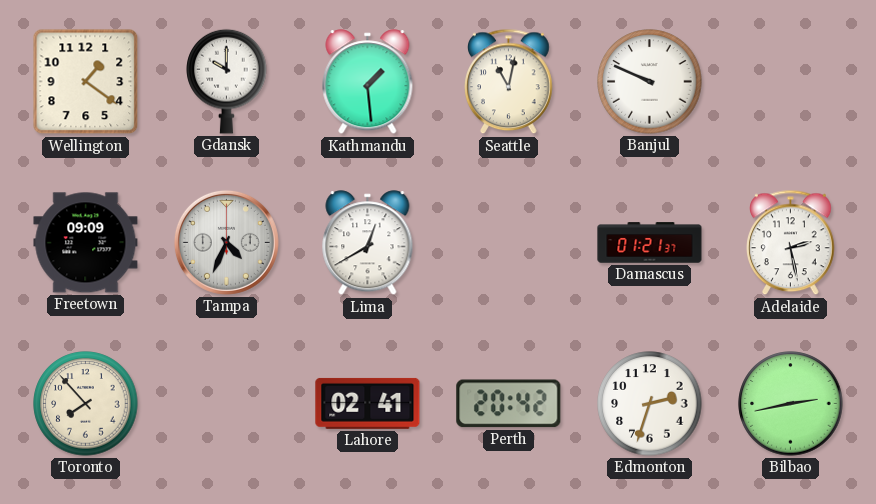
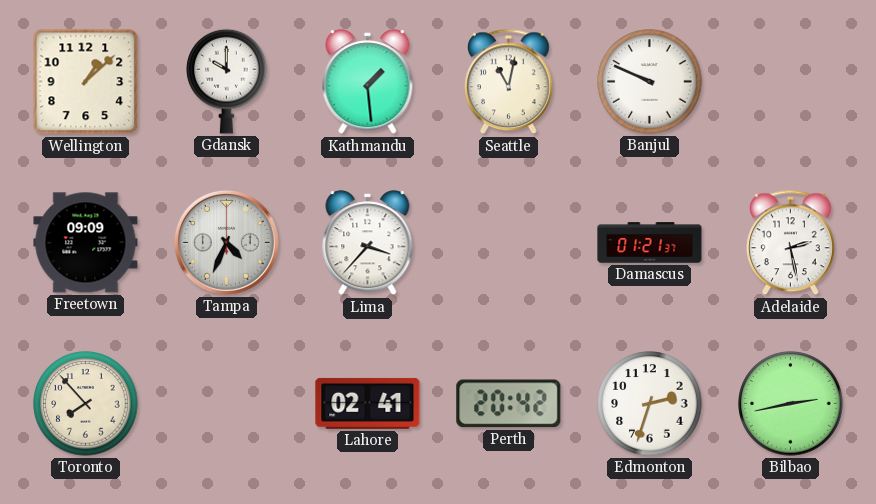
Wellington: 1:21 -> 1:08
Lima: 12:40 -> 3:37
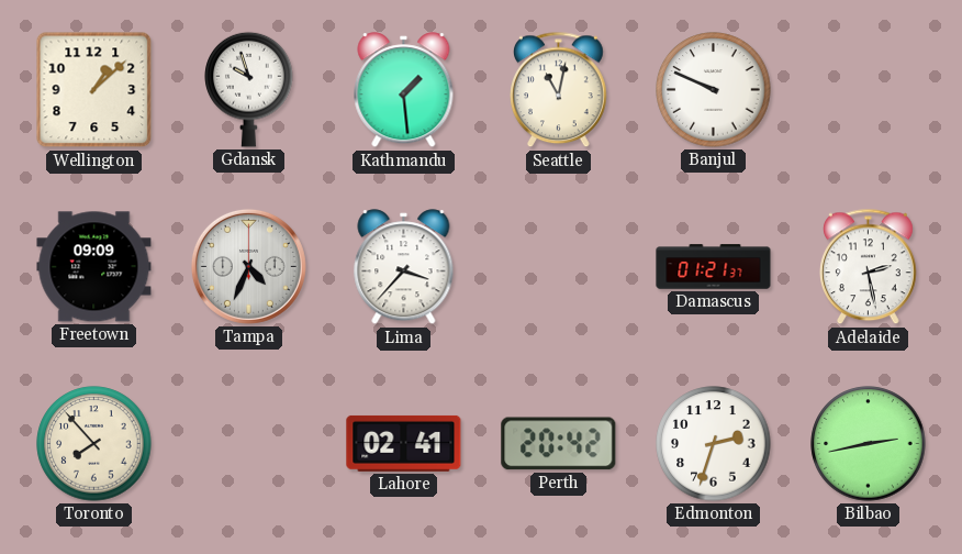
Gdansk: 10:00 -> 9:57
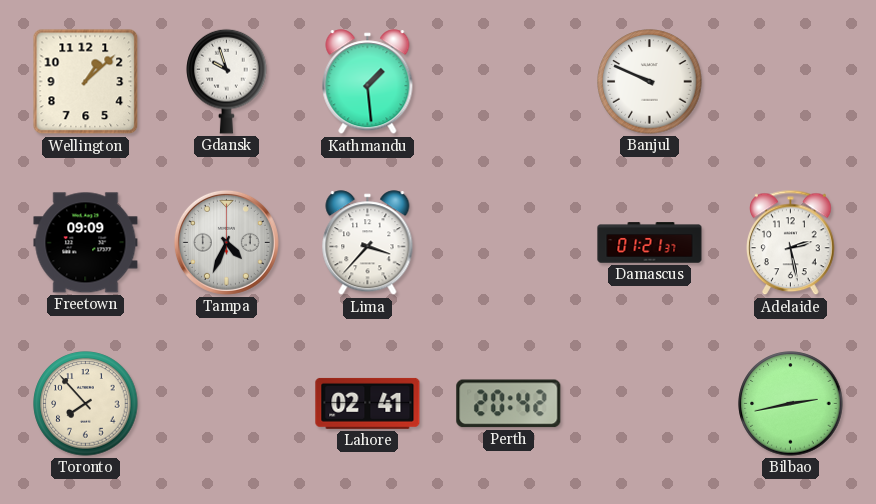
Seattle: 11:02 -> none
Edmonton: 2:33 -> none
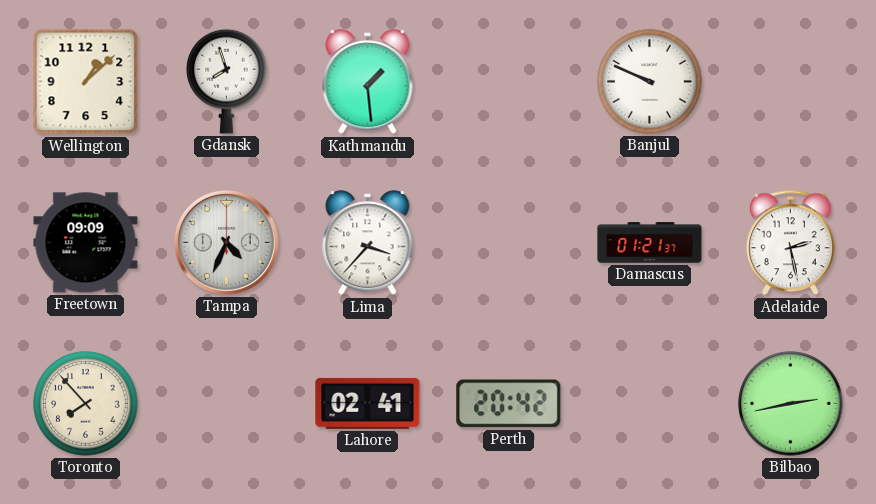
Gdansk: 9:57 -> 7:57
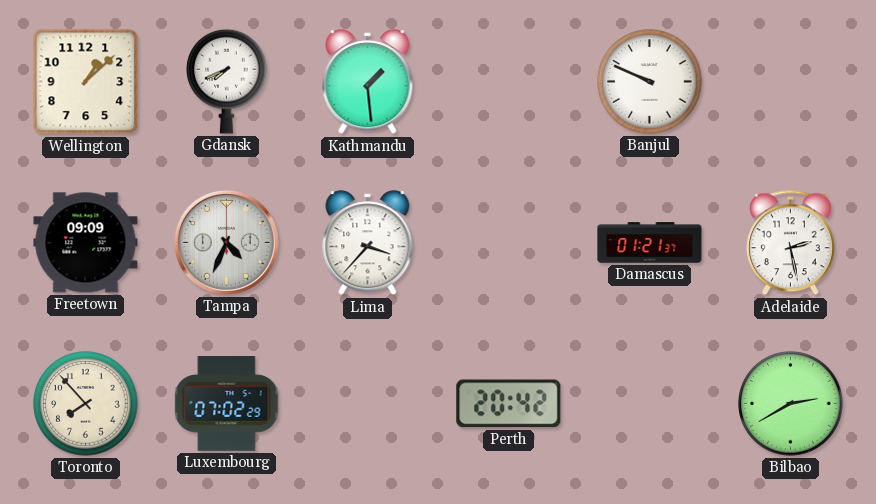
Gdansk: 7:57 -> 7:41
Luxembourg: none -> 07:02
Lahore: 02:41 -> none
Bilbao: 2:43 -> 2:40
